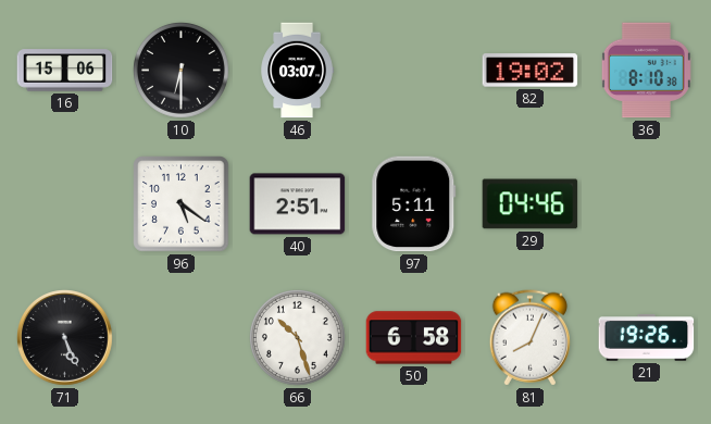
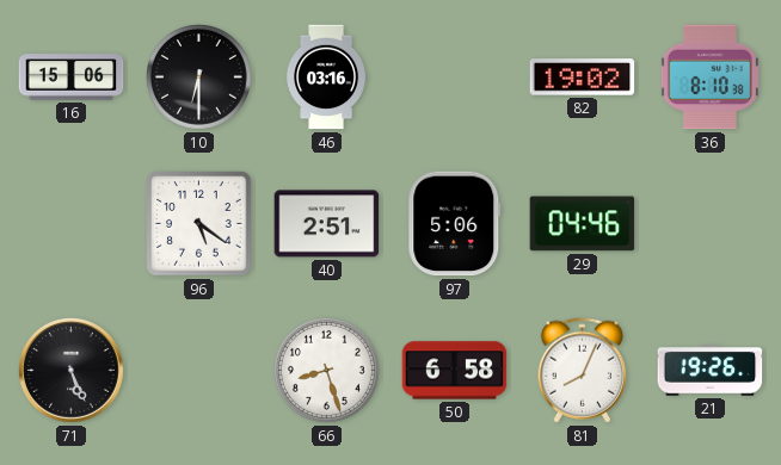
46: 03:07 -> 03:16
97: 5:11 -> 5:06
66: 10:27 -> 8:27
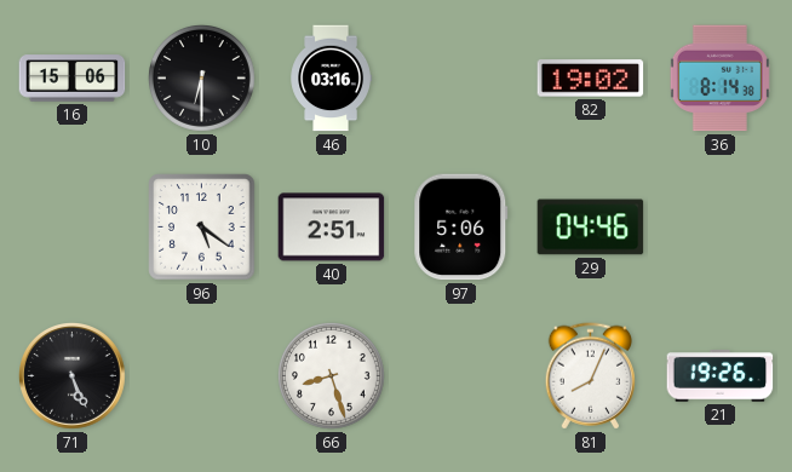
36: 8:10 -> 8:14
50: 6:58 -> none
